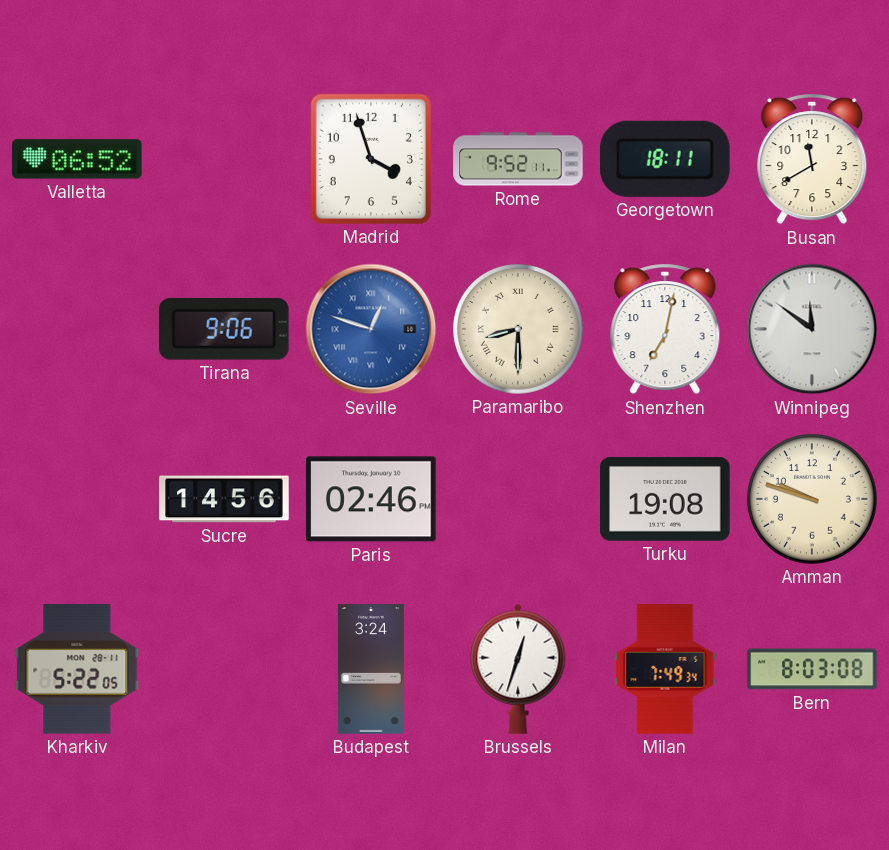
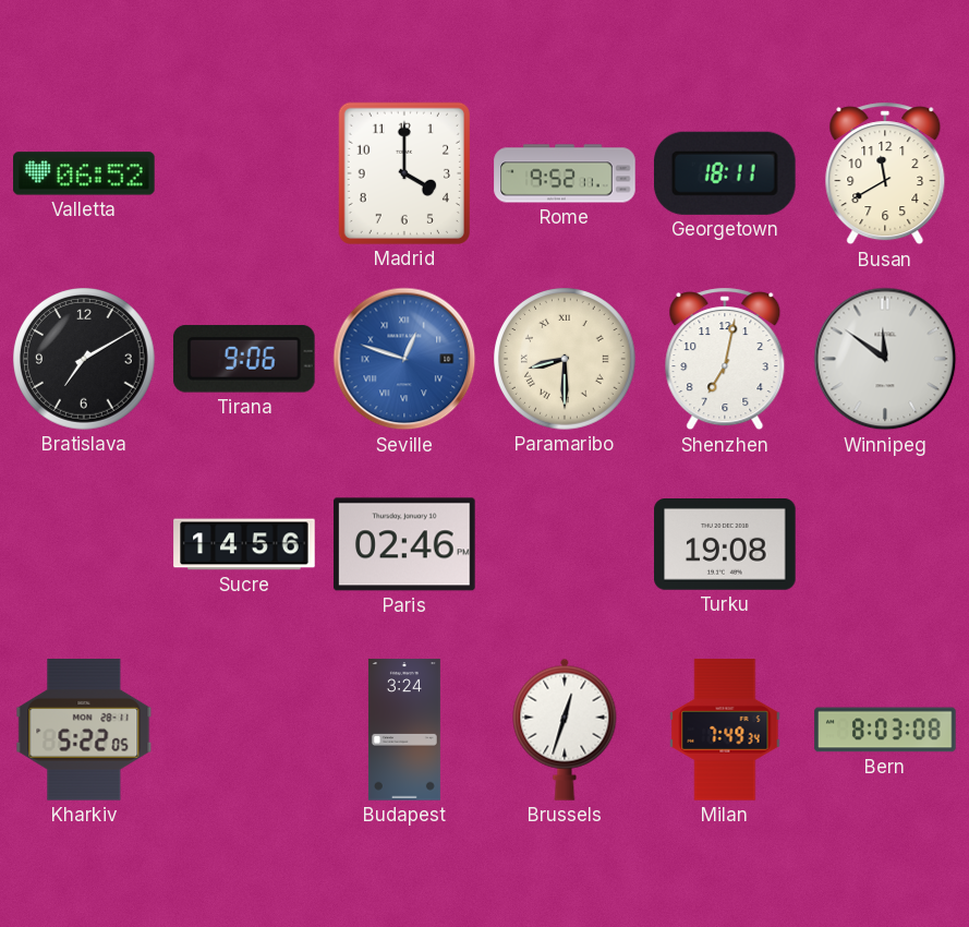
Madrid: 3:57 -> 4:00
Bratislava: none -> 7:10
Amman: 9:48 -> none
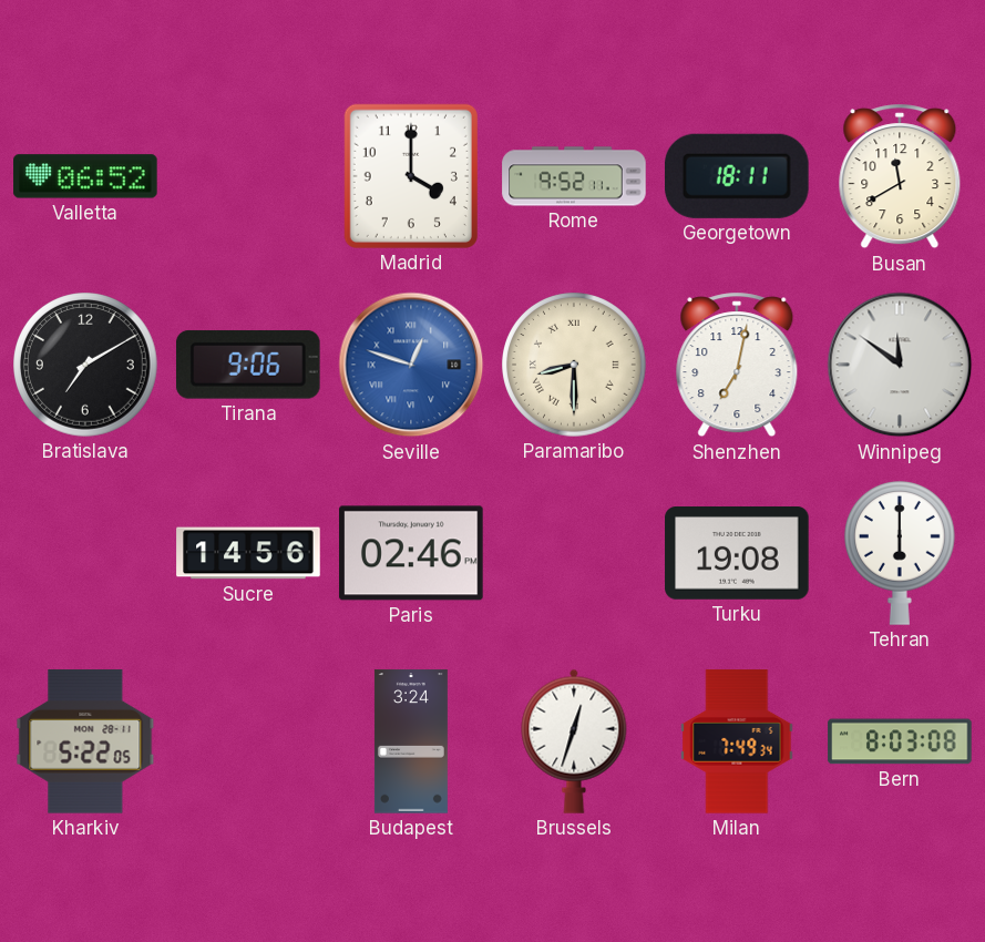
Tehran: none -> 6:00
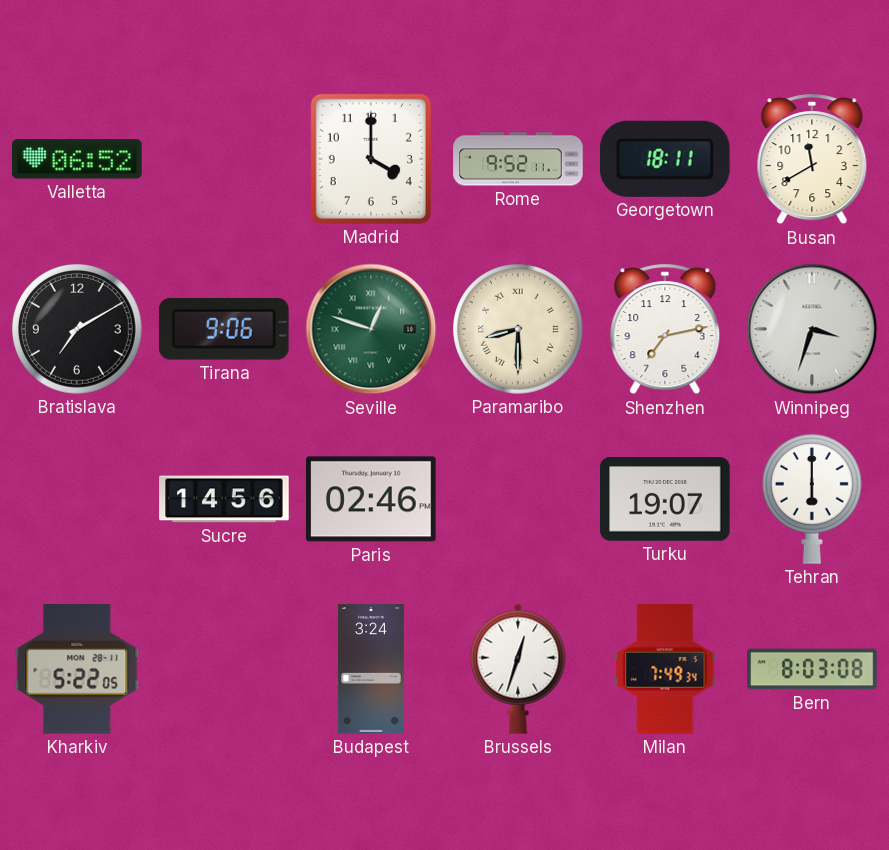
Seville dial: blue -> green
Shenzhen: 7:02 -> 7:13
Winnipeg: 11:51 -> 3:33
Turku: 19:08 -> 19:07
